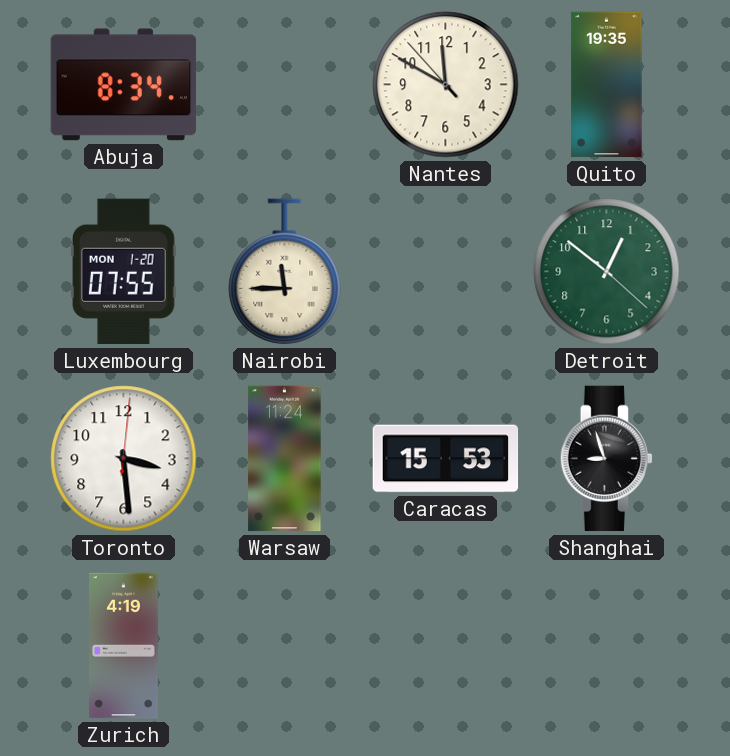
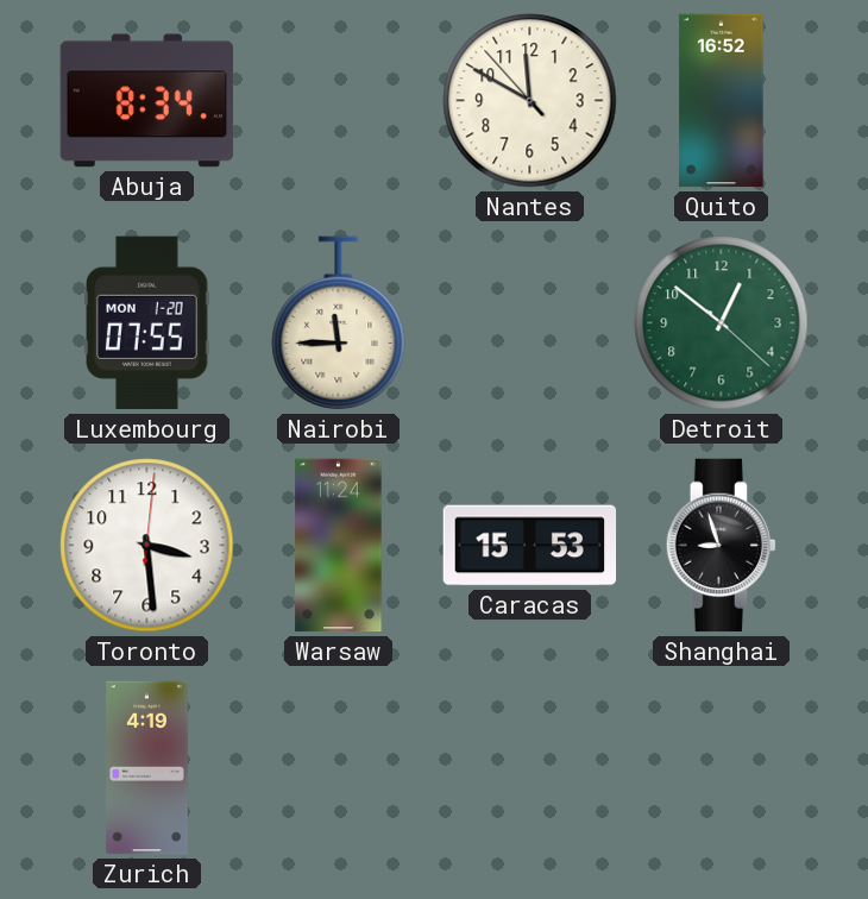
Quito: 19:35 -> 16:52
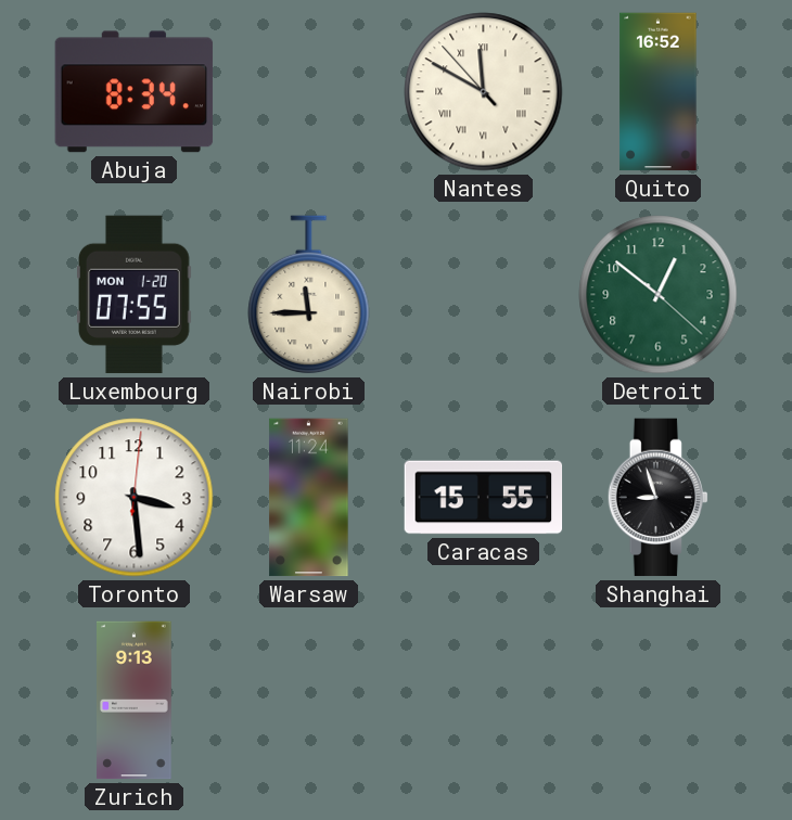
Nantes numerals: Arabic -> Roman
Caracas: 15:53 -> 15:55
Zurich: 4:19 -> 9:13
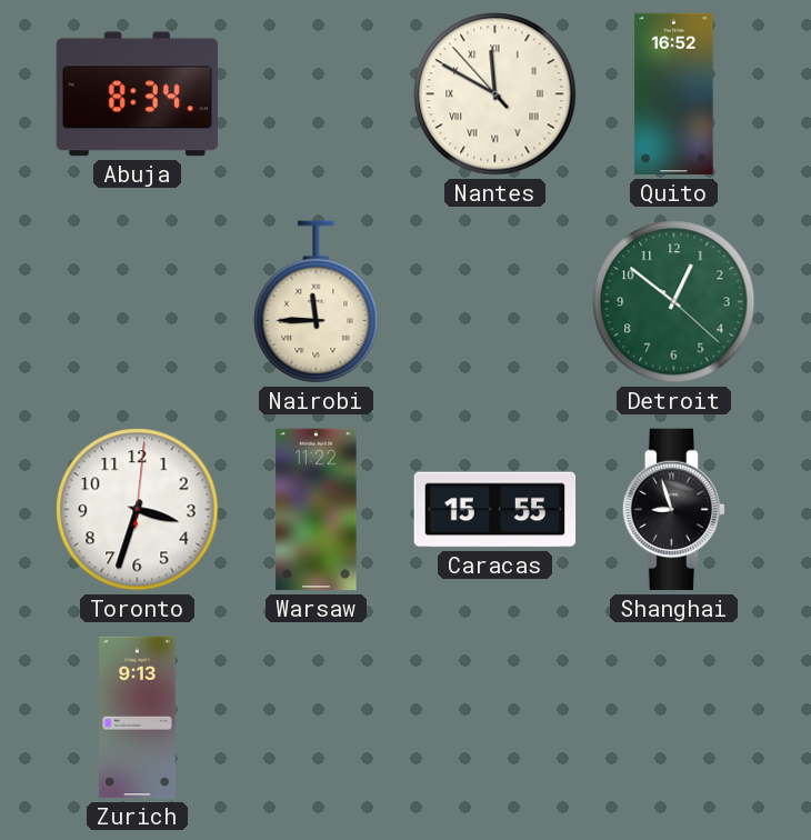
Luxembourg: 07:55 -> none
Toronto: 3:29 -> 3:33
Warsaw: 11:24 -> 11:22
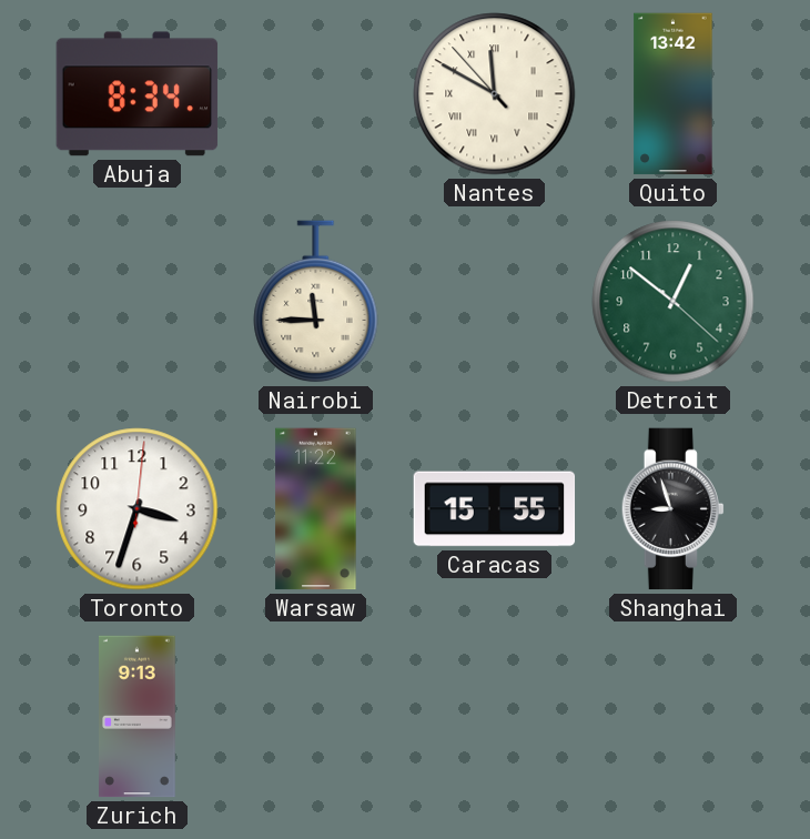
Quito: 16:52 -> 13:42
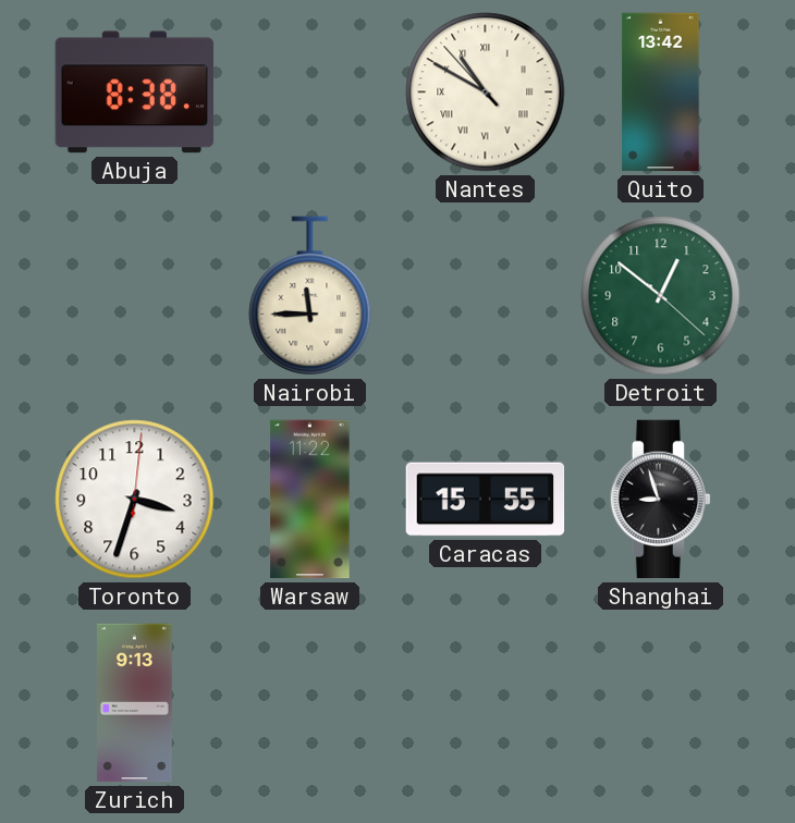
Abuja: 8:34 -> 8:38
Nantes: 11:49 -> 10:49
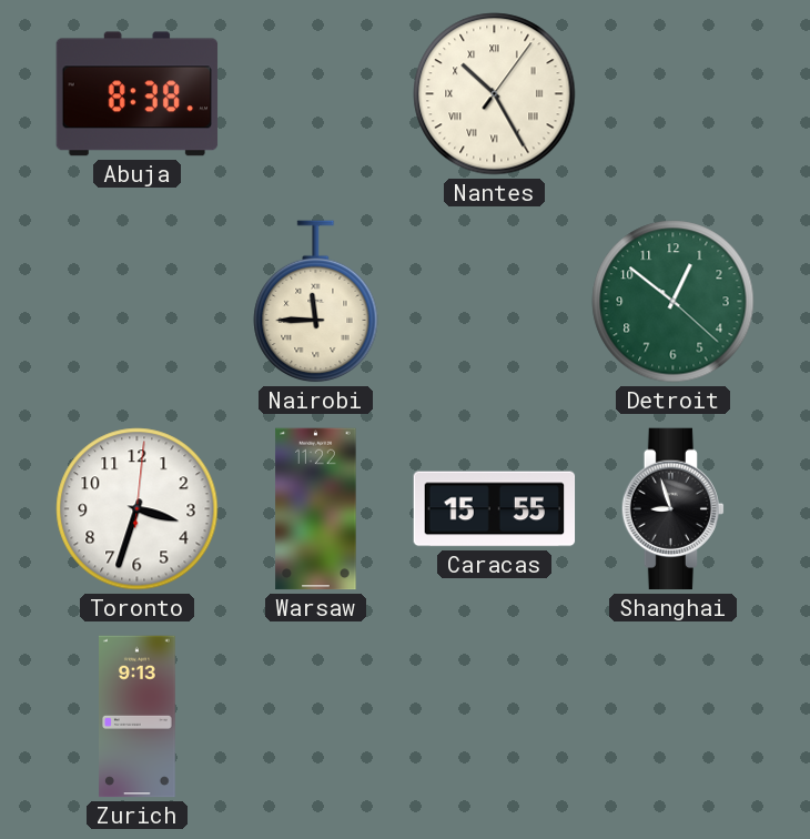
Nantes: 10:49 -> 10:25
Quito: 13:42 -> none
